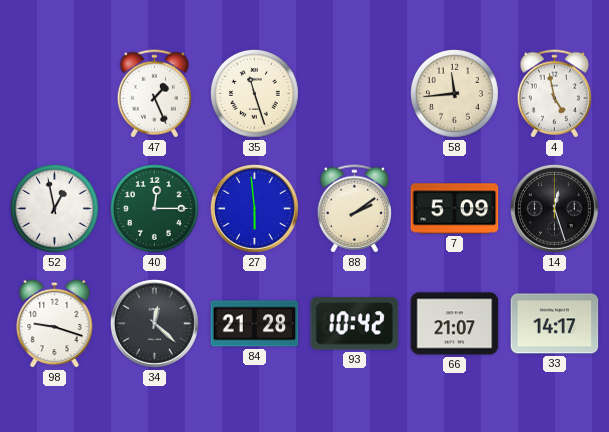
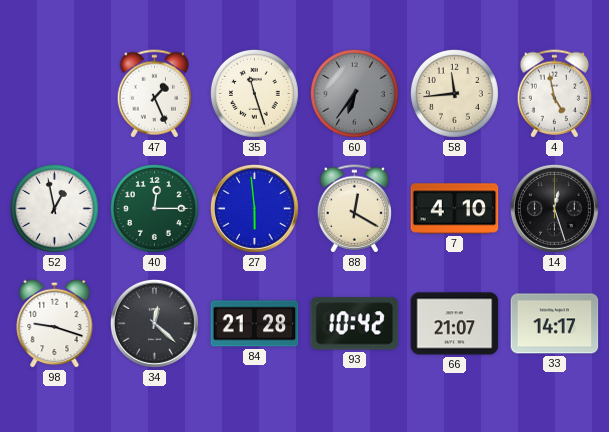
60: none -> 6:36
88: 2:09 -> 12:20
7: 5:09 -> 4:10
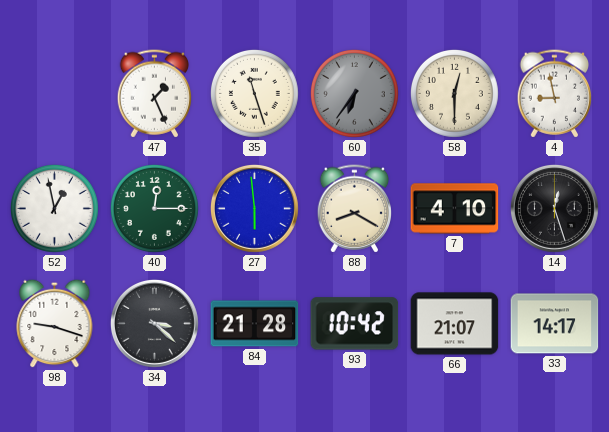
58: 11:44 -> 12:30
4: 4:58 -> 8:58
88: 12:20 -> 8:20
34: 12:22 -> 3:22
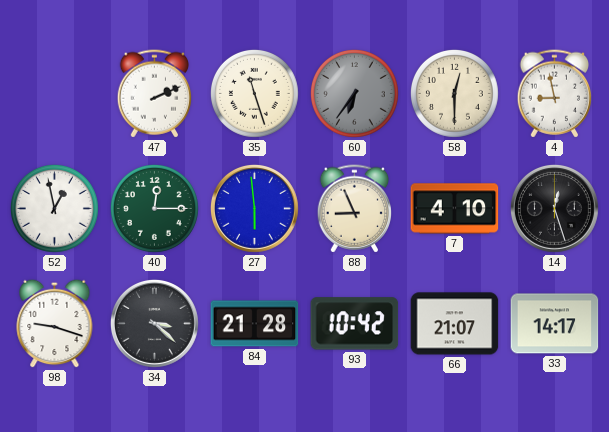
47: 1:26 -> 2:11
88: 8:20 -> 8:56
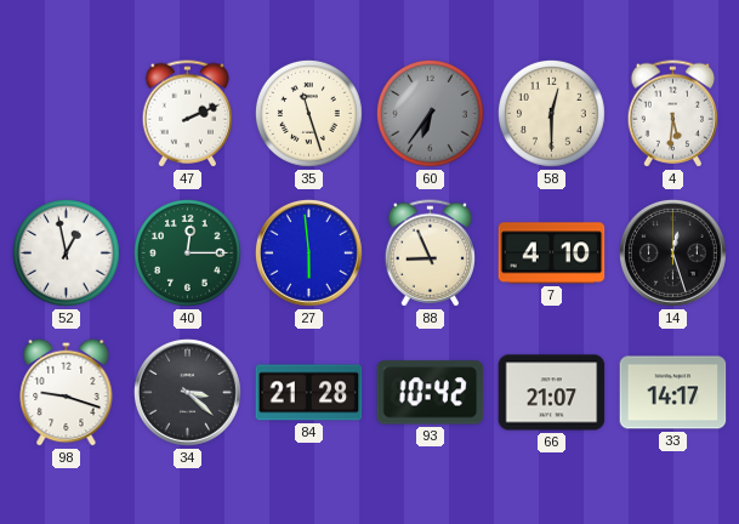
4: 8:58 -> 5:31
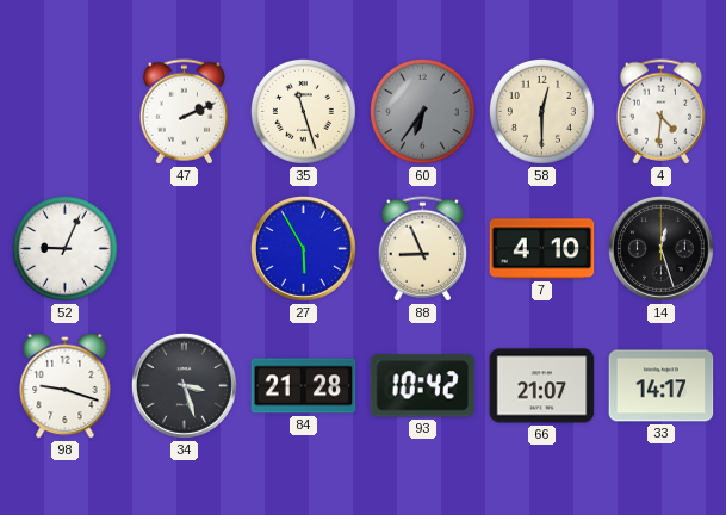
4: 5:31 -> 4:31
52: 12:58 -> 9:04
40: 12:15 -> none
27: 5:59 -> 5:55
34: 3:22 -> 3:27
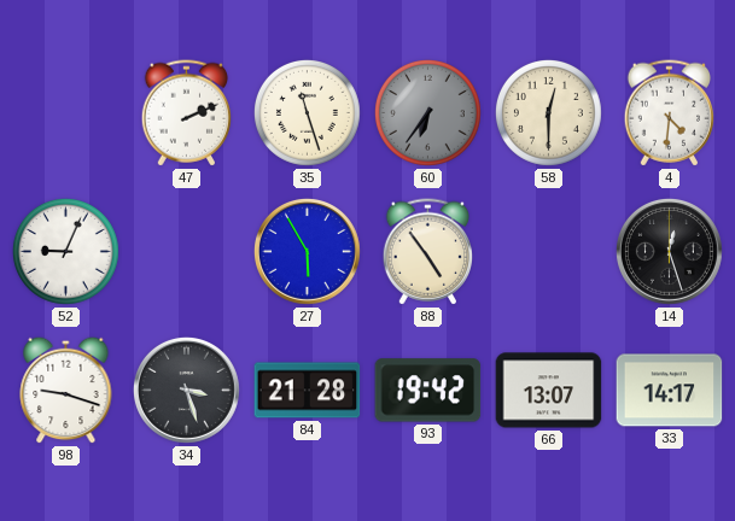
88: 8:56 -> 4:54
7: 4:10 -> none
93: 10:42 -> 19:42
66: 21:07 -> 13:07
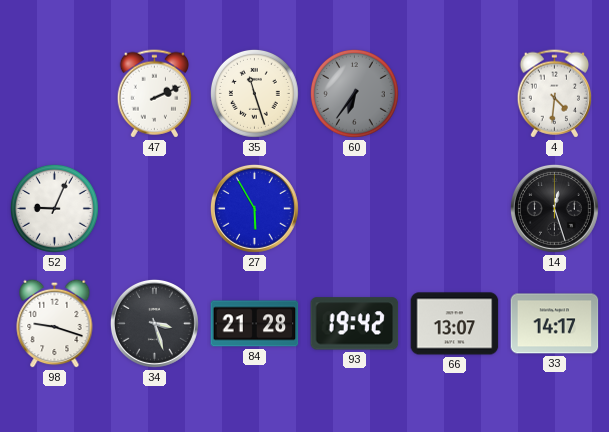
58: 12:30 -> none
88: 4:54 -> none
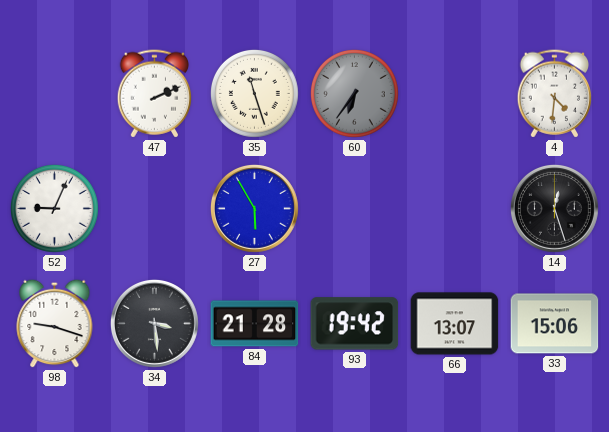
34: 3:27 -> 3:29
33: 14:17 -> 15:06
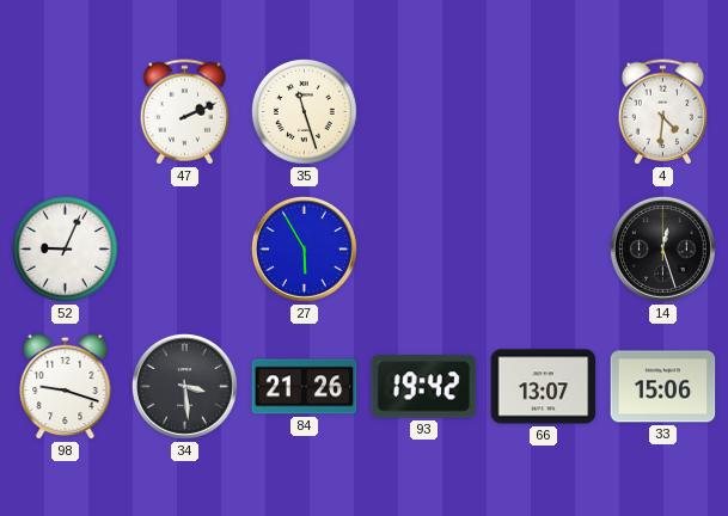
60: 6:36 -> none
84: 21:28 -> 21:26
